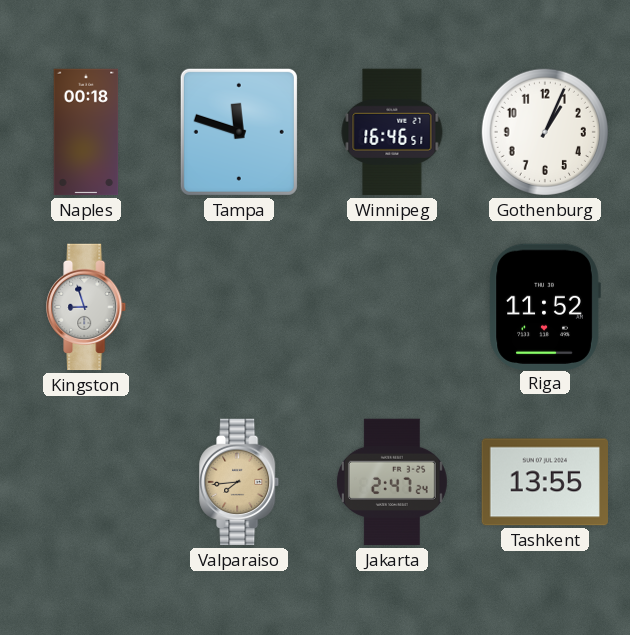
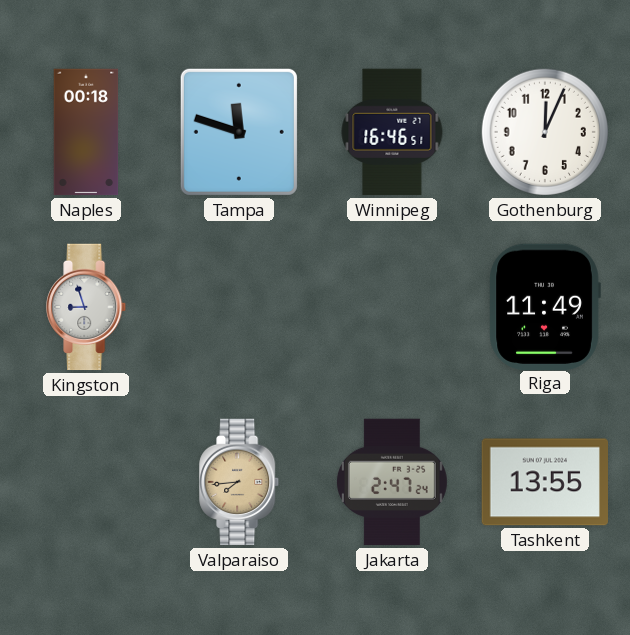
Gothenburg: 1:04 -> 12:04
Riga: 11:52 -> 11:49
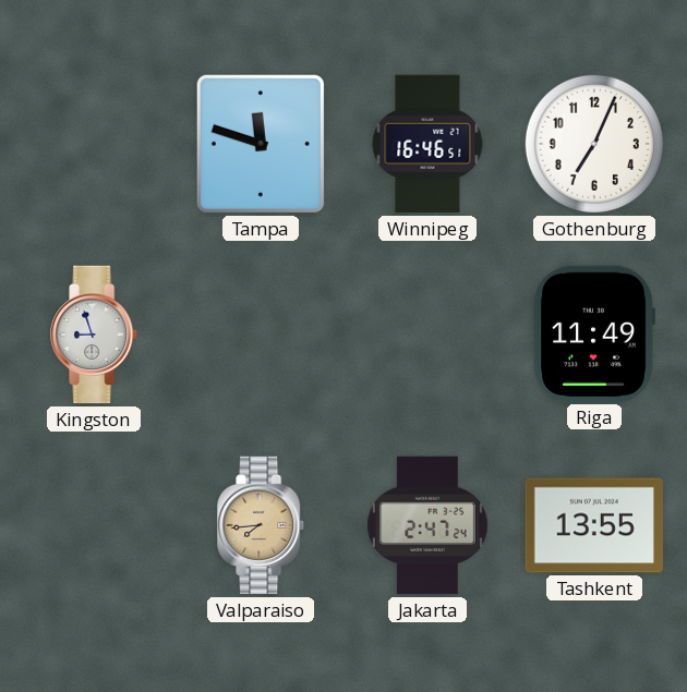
Naples: 00:18 -> none
Gothenburg: 12:04 -> 7:04
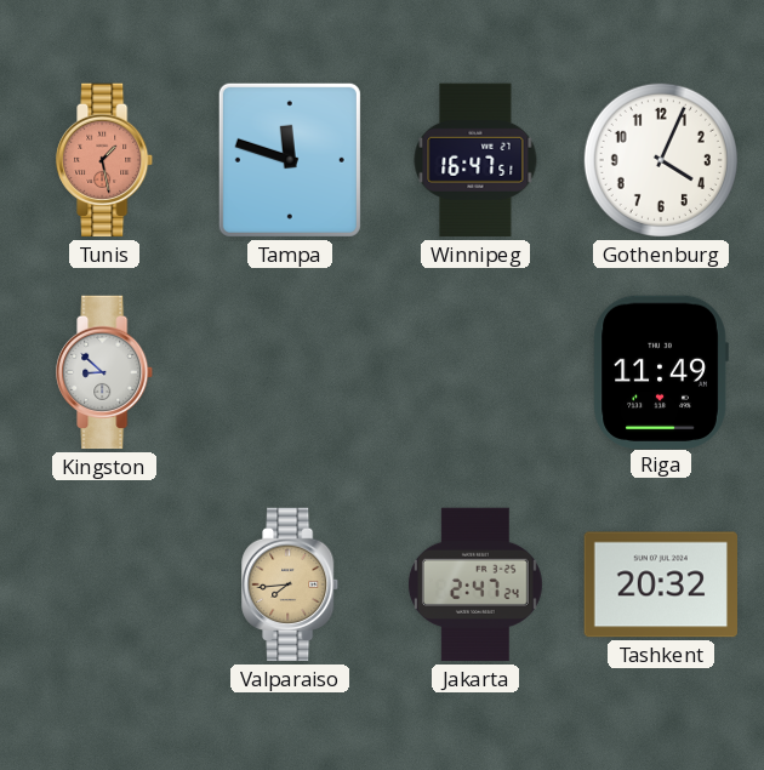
Tunis: none -> 1:28
Winnipeg: 16:46 -> 16:47
Gothenburg: 7:04 -> 4:04
Kingston: 8:57 -> 8:52
Tashkent: 13:55 -> 20:32
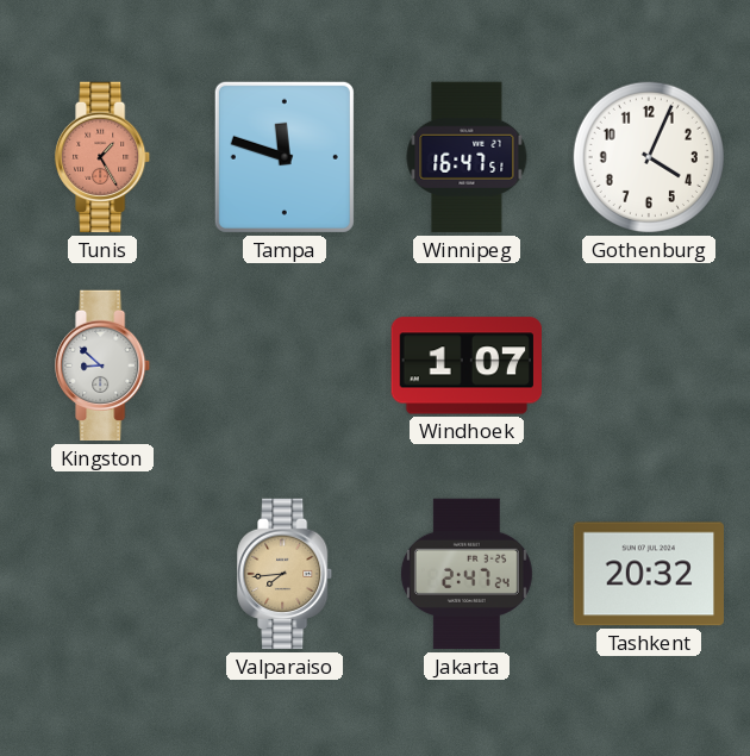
Tunis: 1:28 -> 1:25
Windhoek: none -> 1:07
Riga: 11:49 -> none
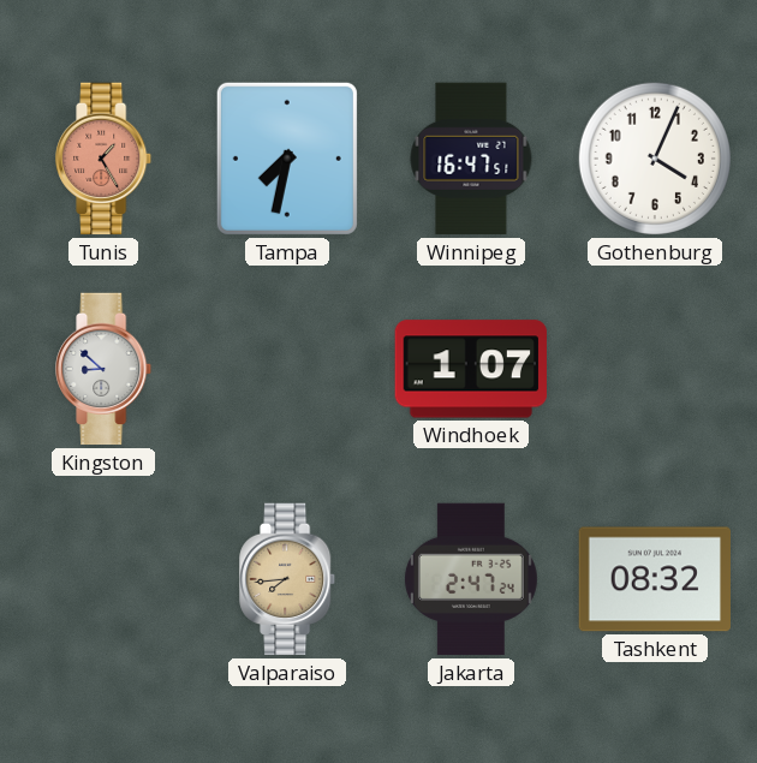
Tampa: 11:48 -> 7:32
Tashkent: 20:32 -> 08:32
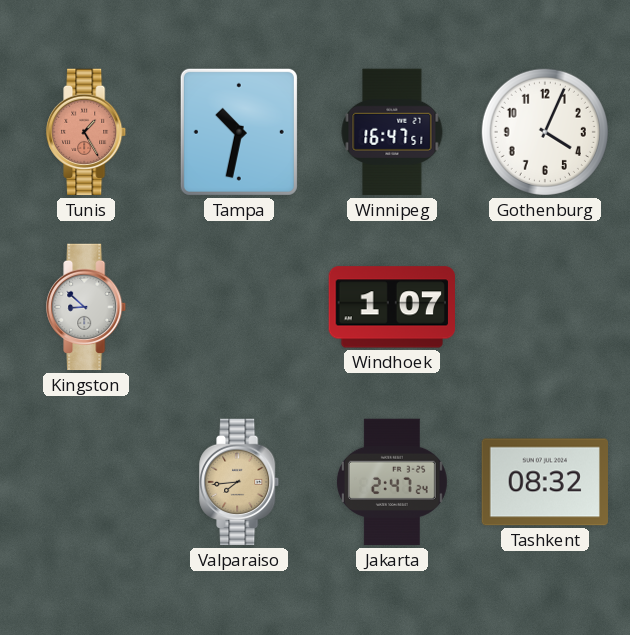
Tampa: 7:32 -> 10:32
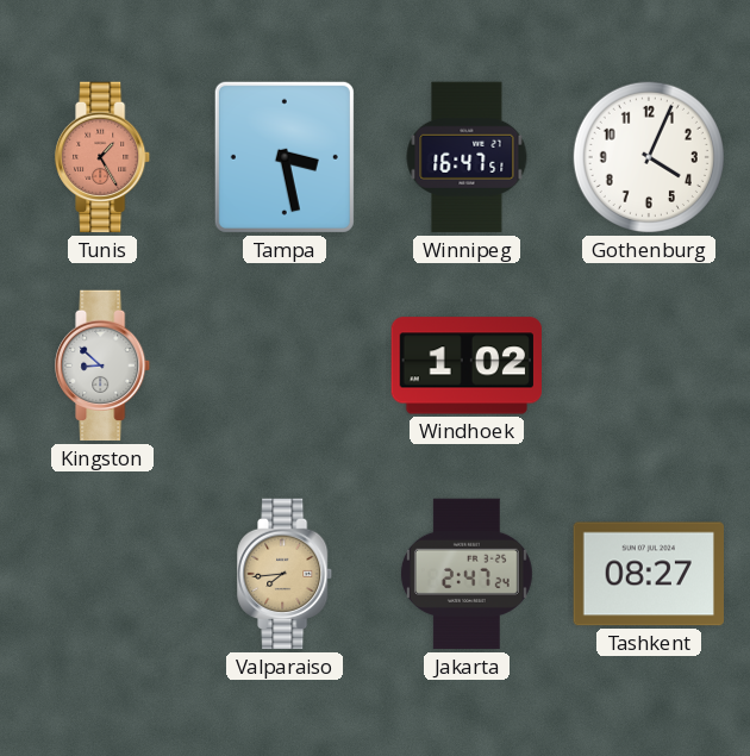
Tampa: 10:32 -> 3:28
Windhoek: 1:07 -> 1:02
Tashkent: 08:32 -> 08:27
